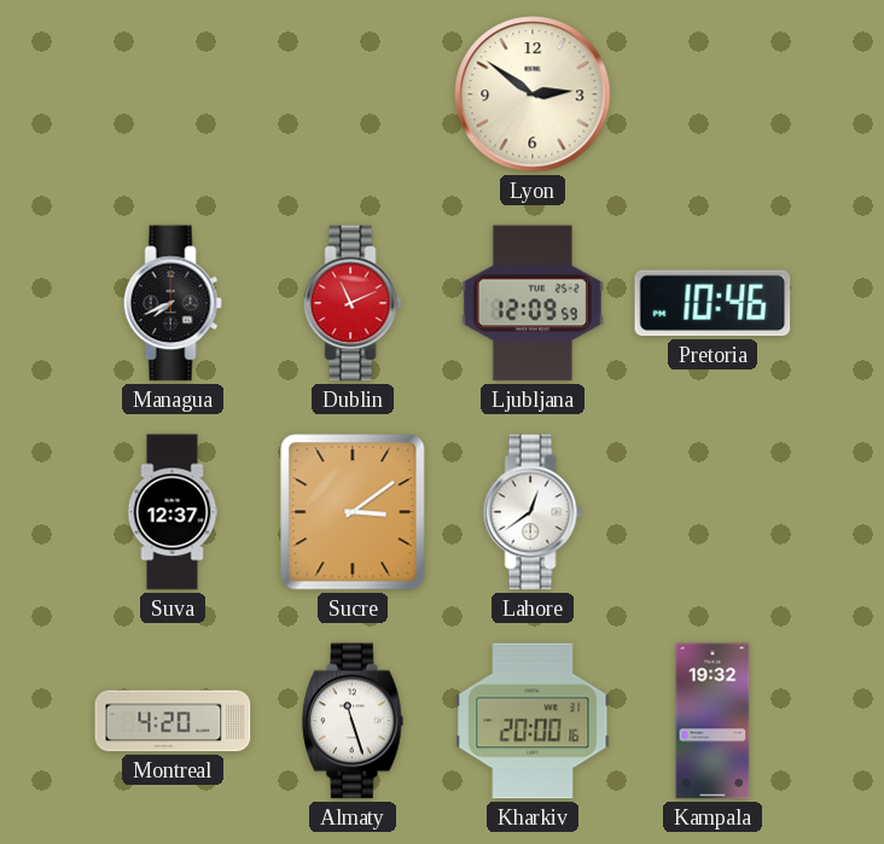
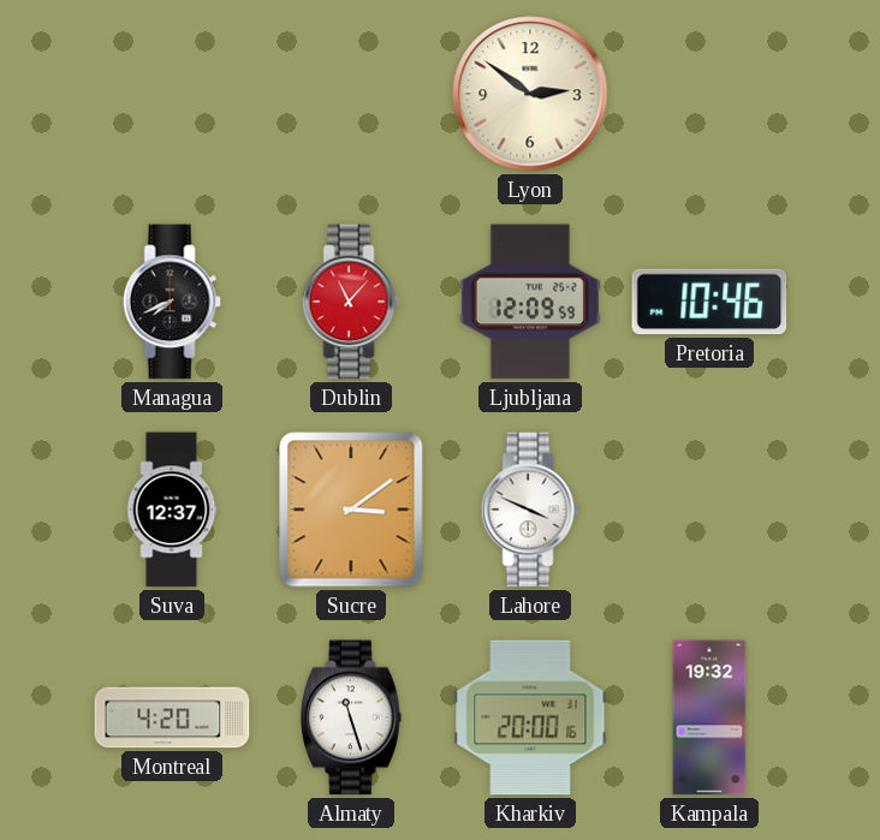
Dublin: 11:11 -> 11:07
Lahore: 12:39 -> 3:49
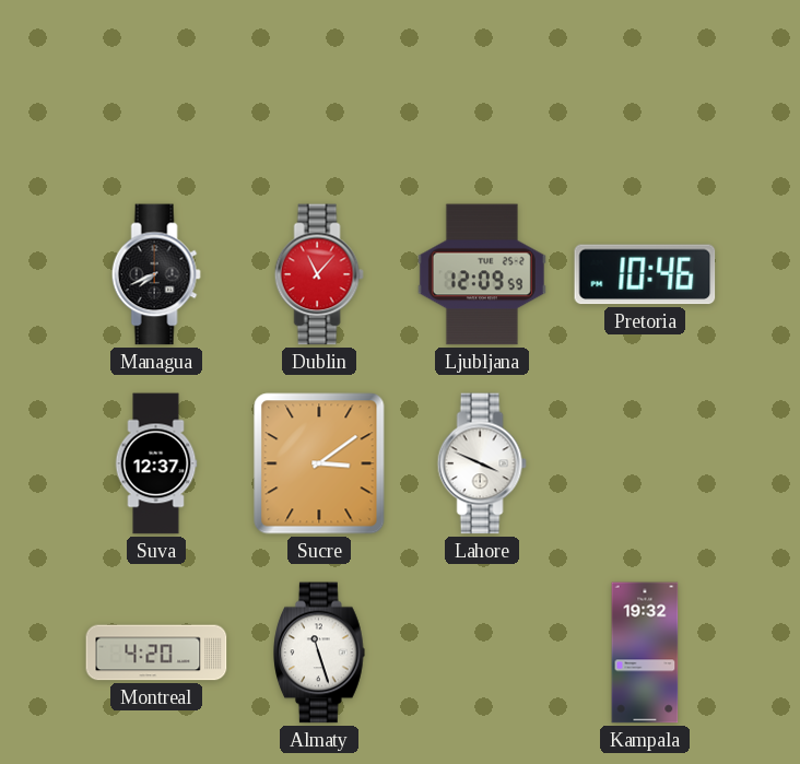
Lyon: 2:51 -> none
Kharkiv: 20:00 -> none
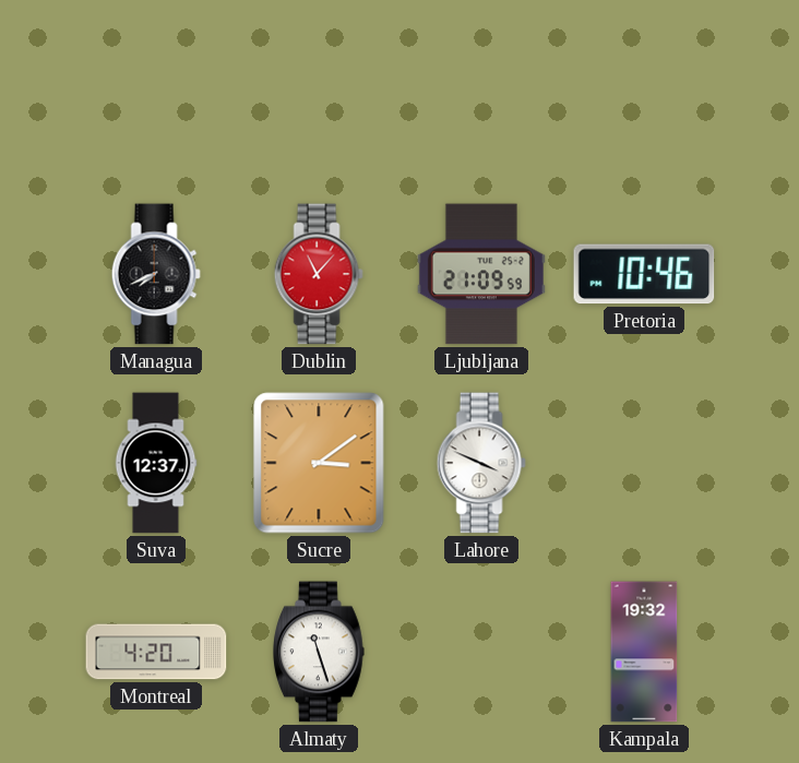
Ljubljana: 12:09 -> 21:09
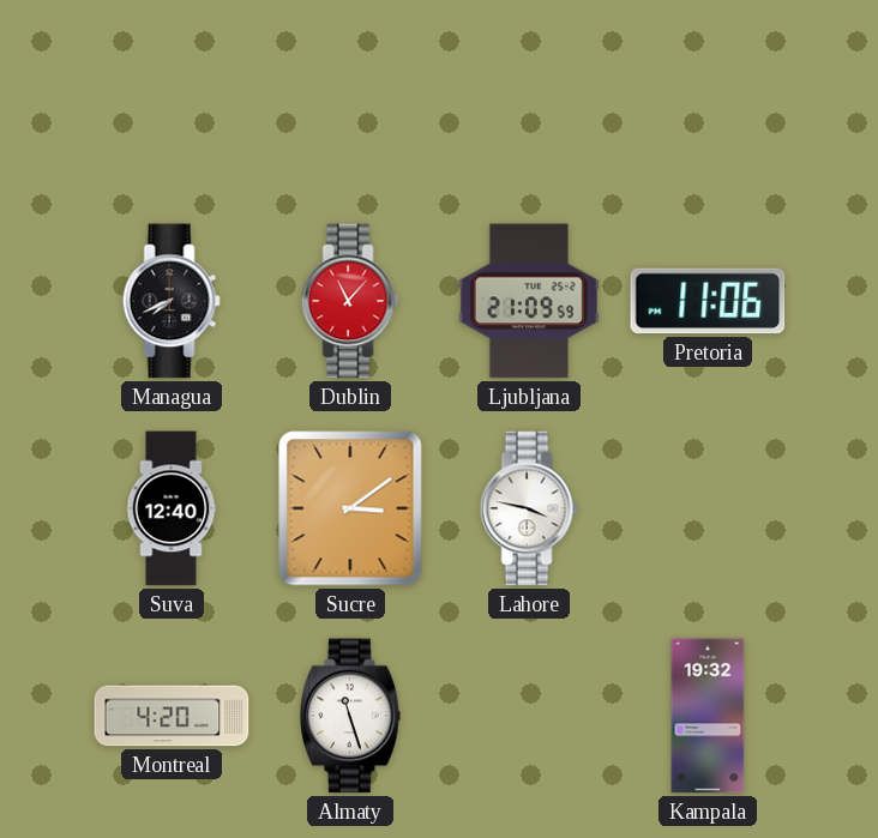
Pretoria: 10:46 -> 11:06
Suva: 12:37 -> 12:40
Lahore: 3:49 -> 3:47
